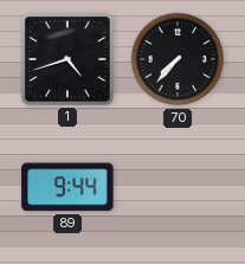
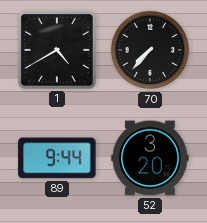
1: 4:42 -> 4:40
52: none -> 3:20
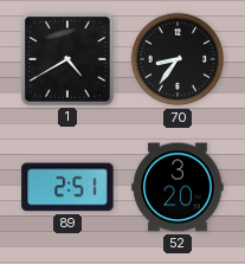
70: 7:37 -> 8:36
89: 9:44 -> 2:51
